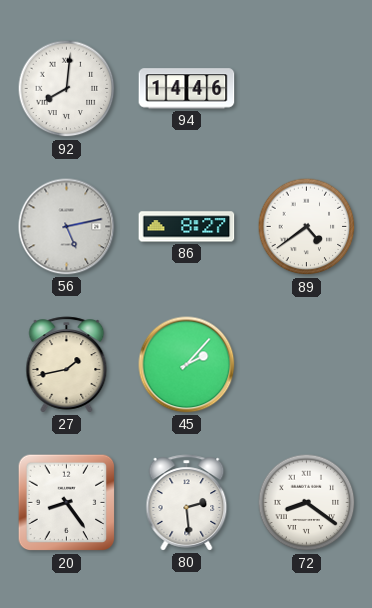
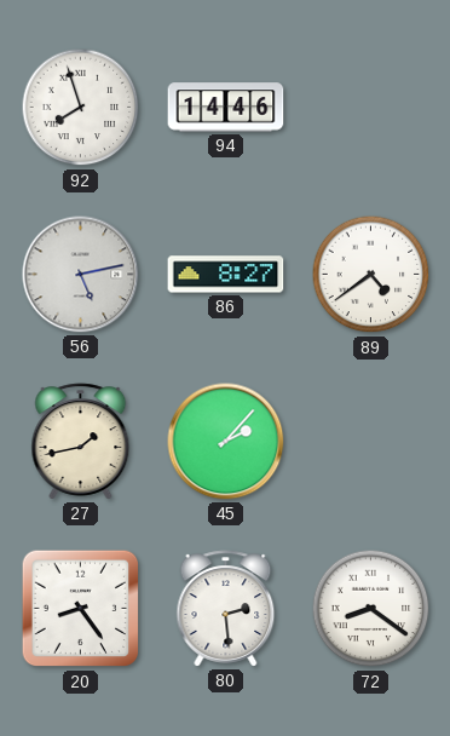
92: 8:01 -> 7:57
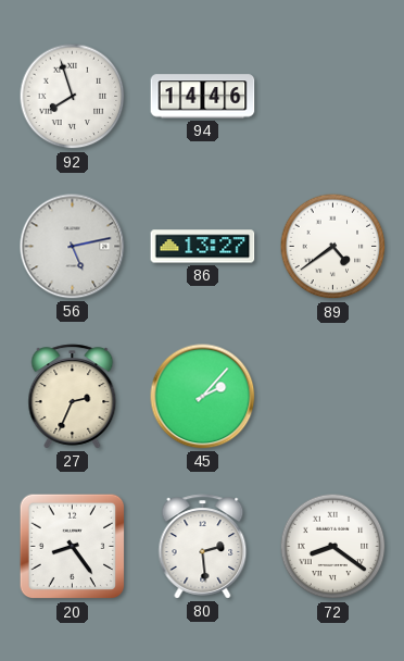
86: 8:27 -> 13:27
27: 1:43 -> 2:34
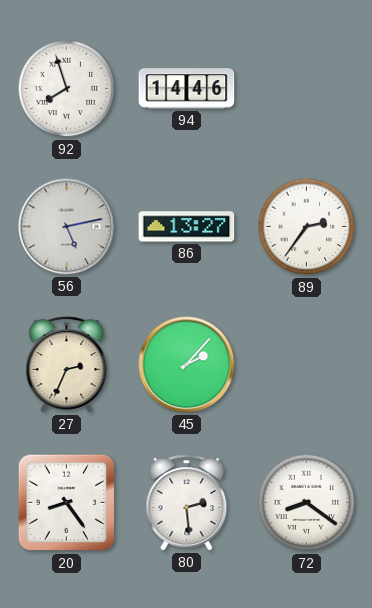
89: 4:39 -> 2:36
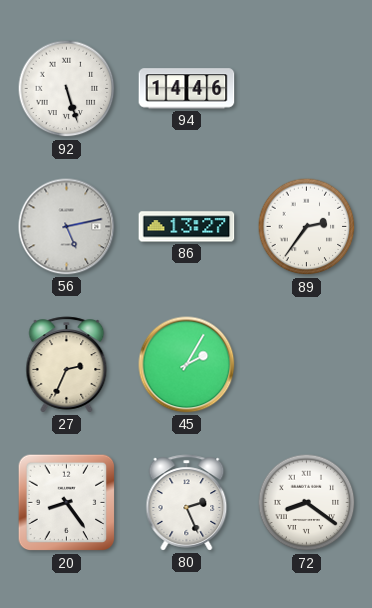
92: 7:57 -> 5:27
45: 2:07 -> 2:05
80: 2:29 -> 2:26
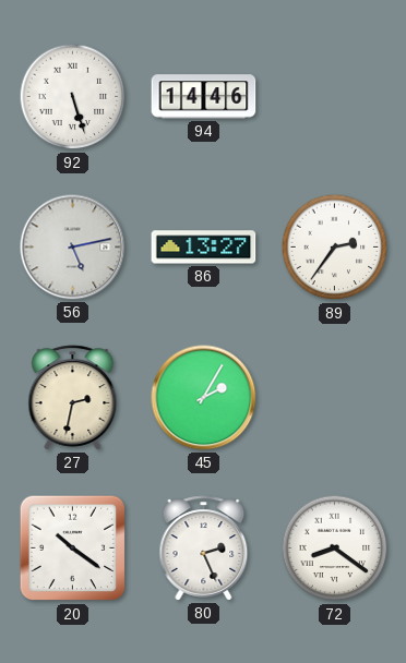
27: 2:34 -> 2:32
20: 8:24 -> 10:21
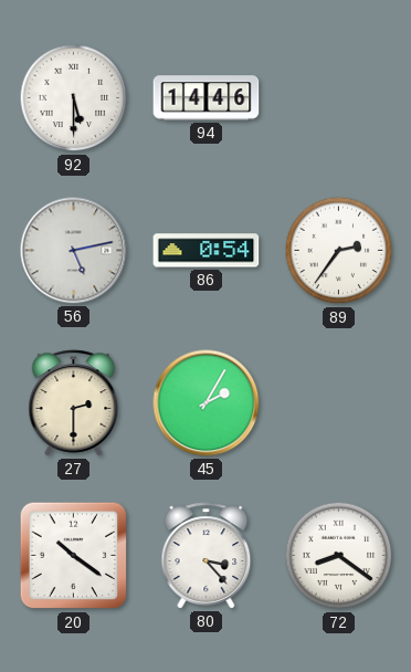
92: 5:27 -> 5:30
86: 13:27 -> 0:54
27: 2:32 -> 2:30
80: 2:26 -> 3:23
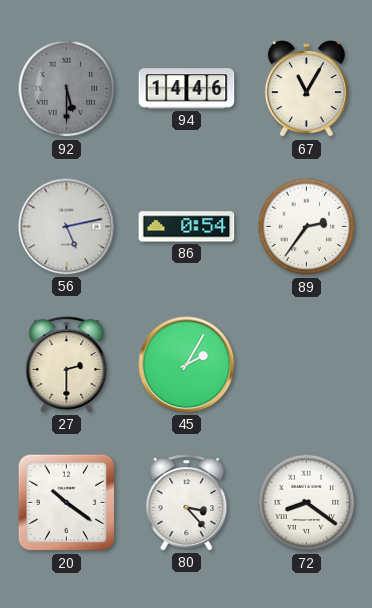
92 dial: white -> grey
67: none -> 11:05
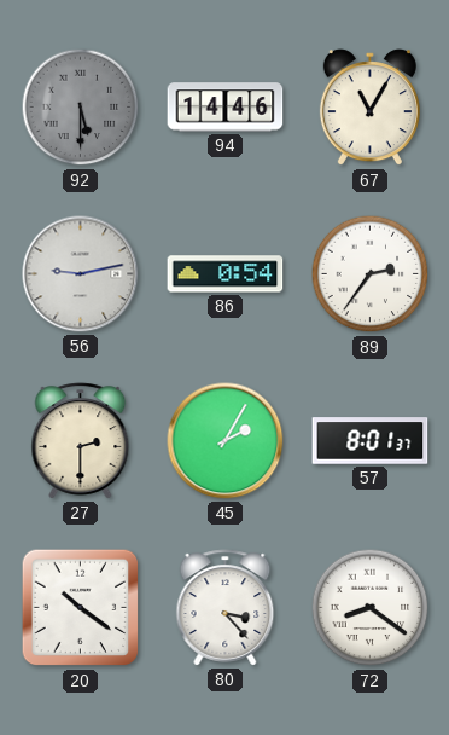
56: 5:13 -> 9:13
57: none -> 8:01
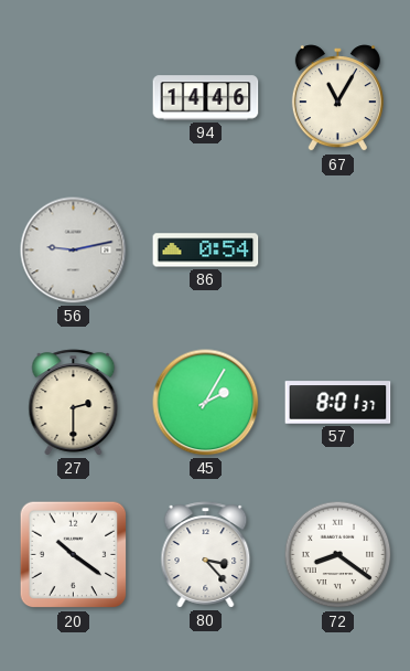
92: 5:30 -> none
89: 2:36 -> none
